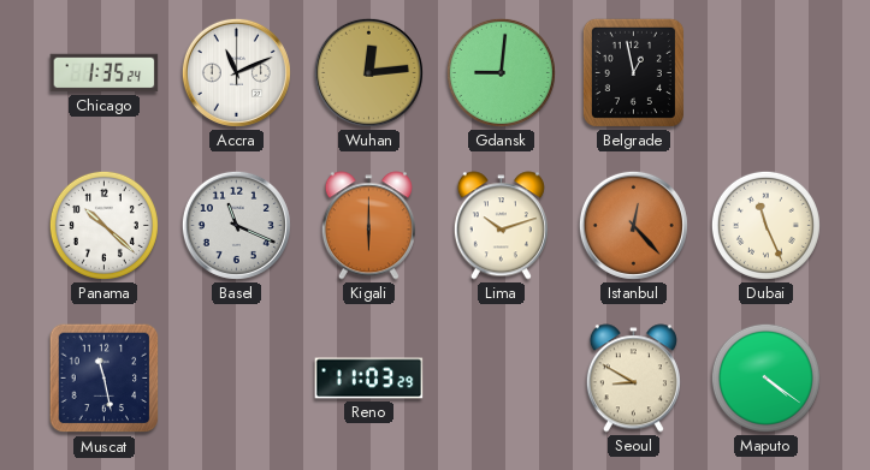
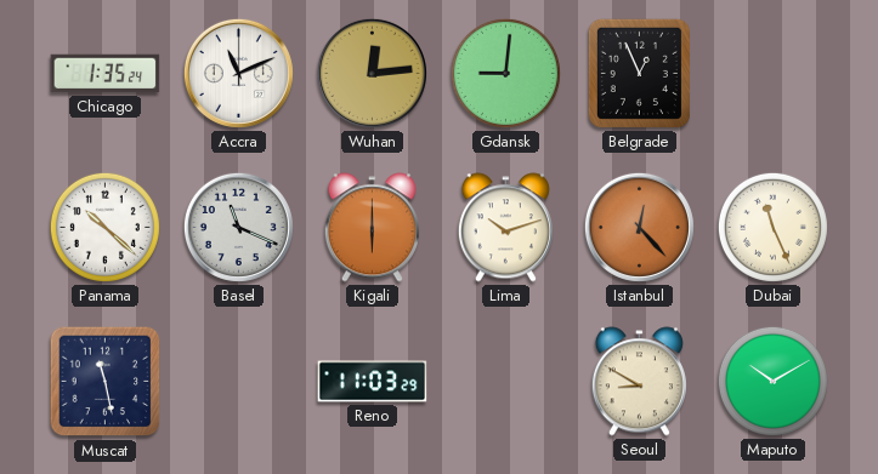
Belgrade: 12:58 -> 12:56
Maputo: 4:21 -> 10:10
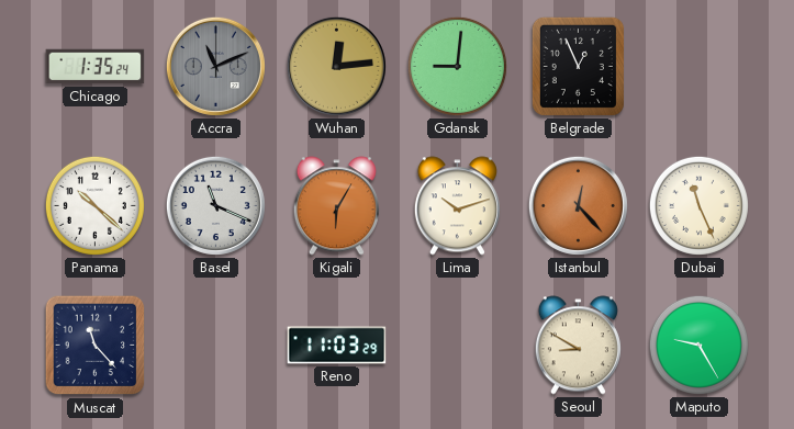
Accra dial: white -> grey
Kigali: 6:00 -> 6:05
Muscat: 11:28 -> 11:23
Maputo: 10:10 -> 9:25
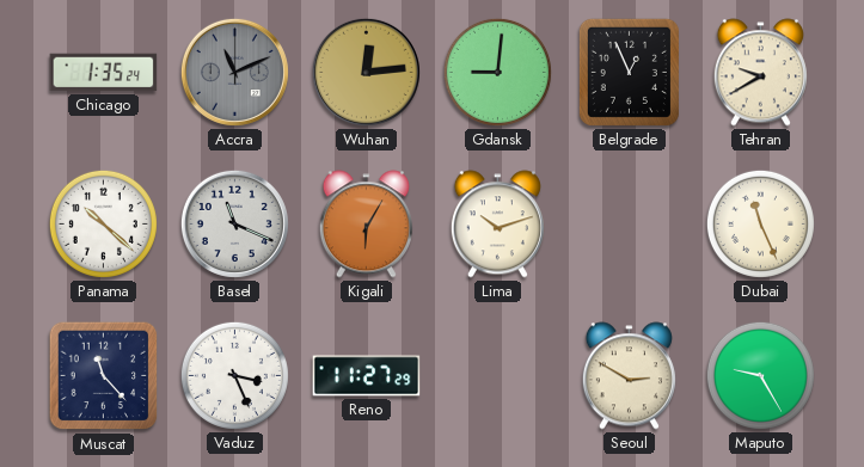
Tehran: none -> 9:40
Istanbul: 12:23 -> none
Vaduz: none -> 3:26
Reno: 11:03 -> 11:27
Seoul: 8:50 -> 2:50
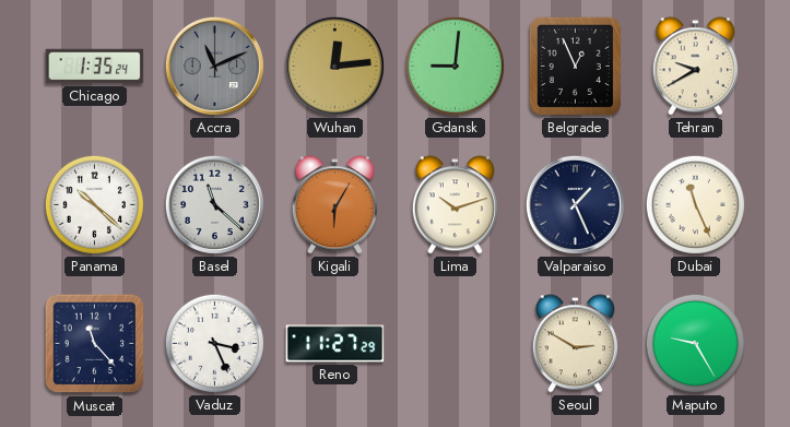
Basel: 11:19 -> 11:22
Valparaiso: none -> 1:26
